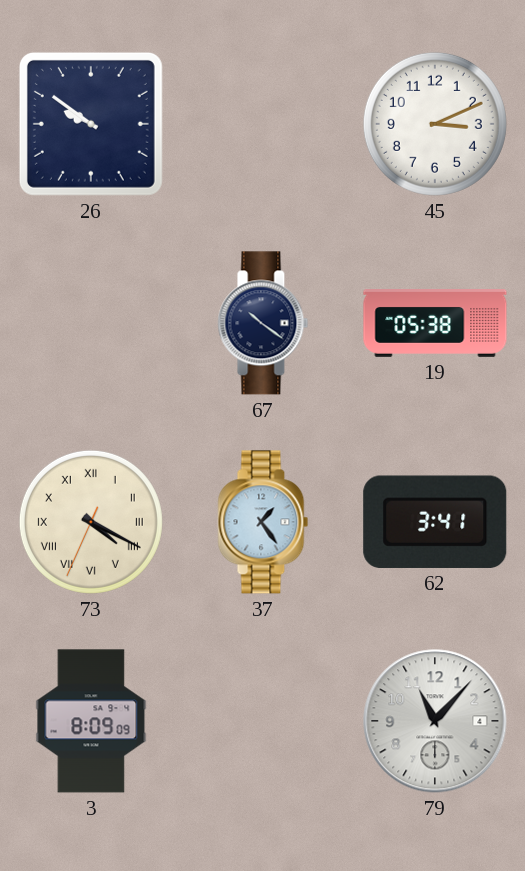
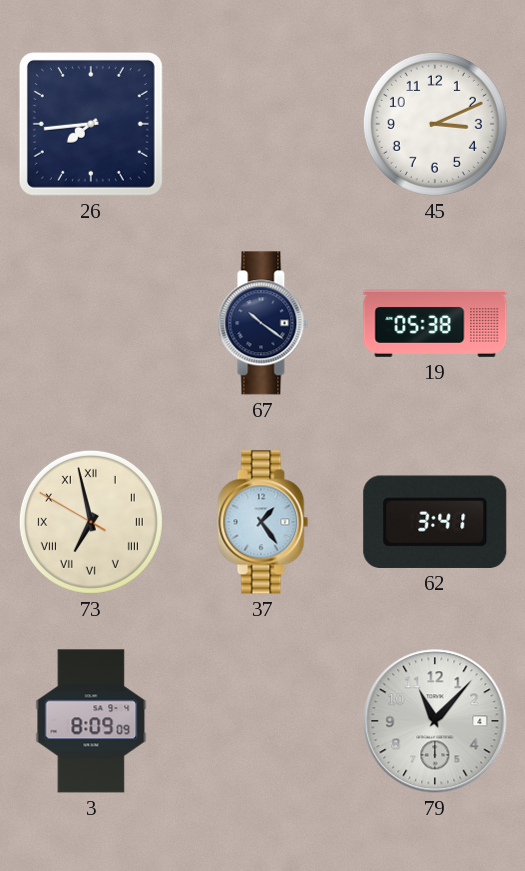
26: 9:51 -> 7:44
73: 4:19 -> 6:57
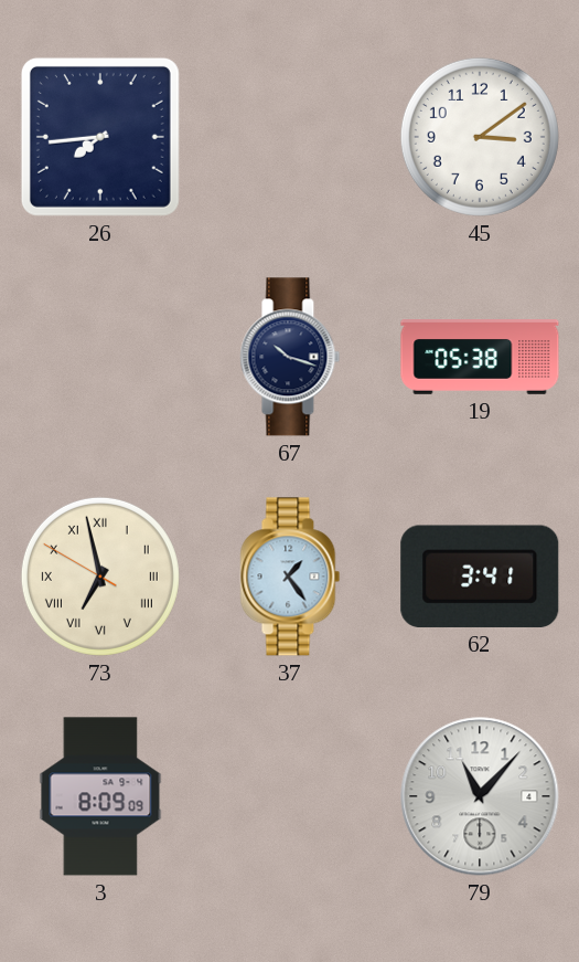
45: 3:11 -> 3:09
67: 10:21 -> 10:18
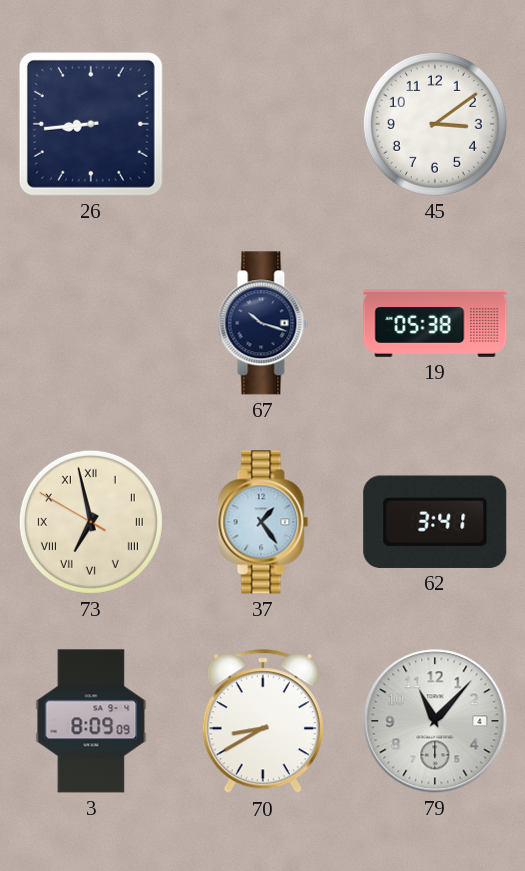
26: 7:44 -> 8:44
70: none -> 8:40
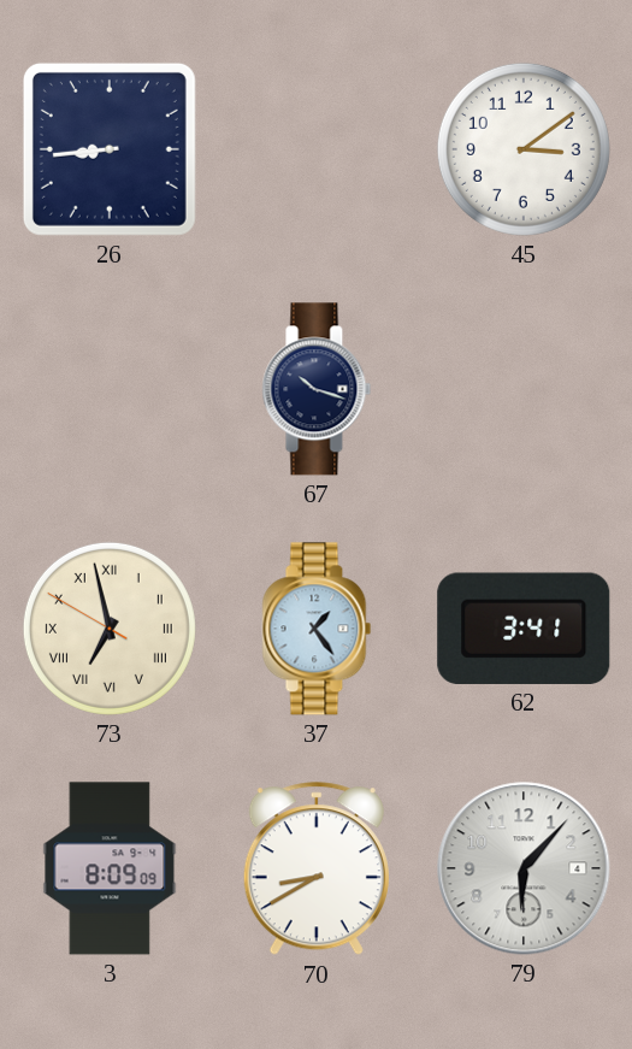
19: 05:38 -> none
79: 11:07 -> 6:07
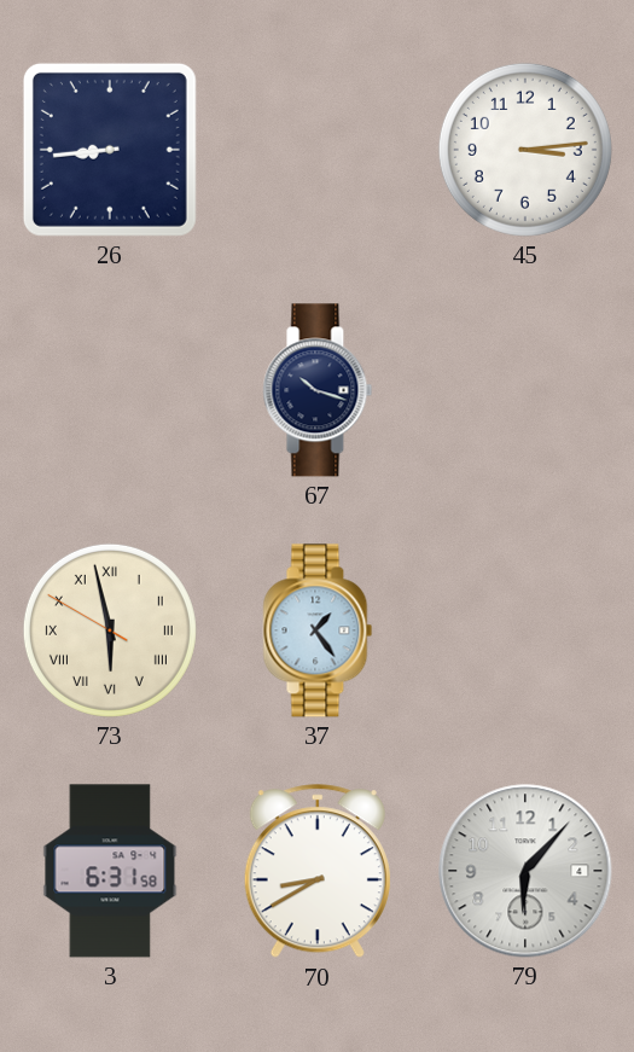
45: 3:09 -> 3:14
73: 6:57 -> 5:57
62: 3:41 -> none
3: 8:09 -> 6:31
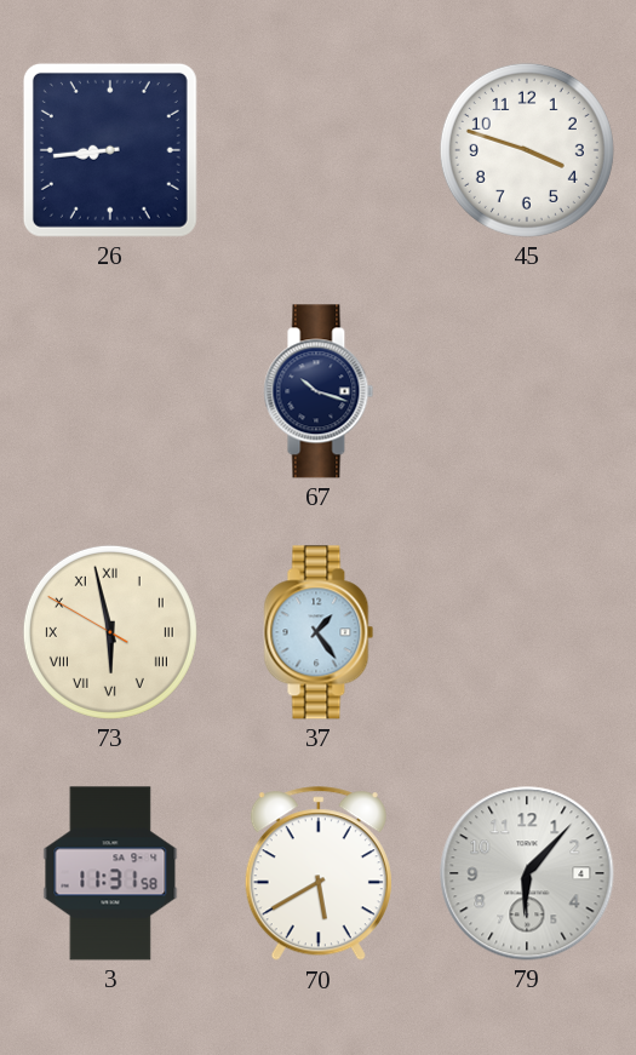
45: 3:14 -> 3:48
3: 6:31 -> 11:31
70: 8:40 -> 5:40
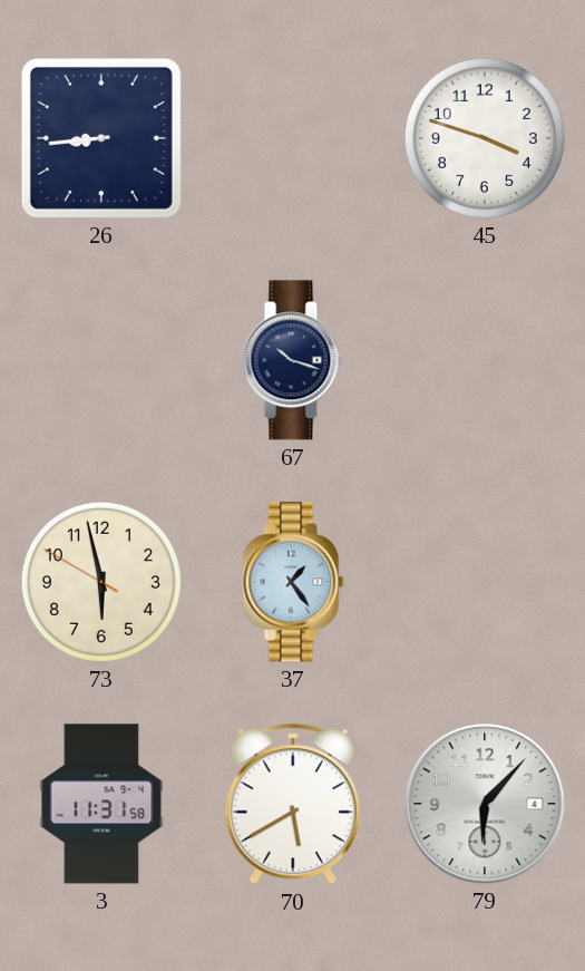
73 numerals: Roman -> Arabic
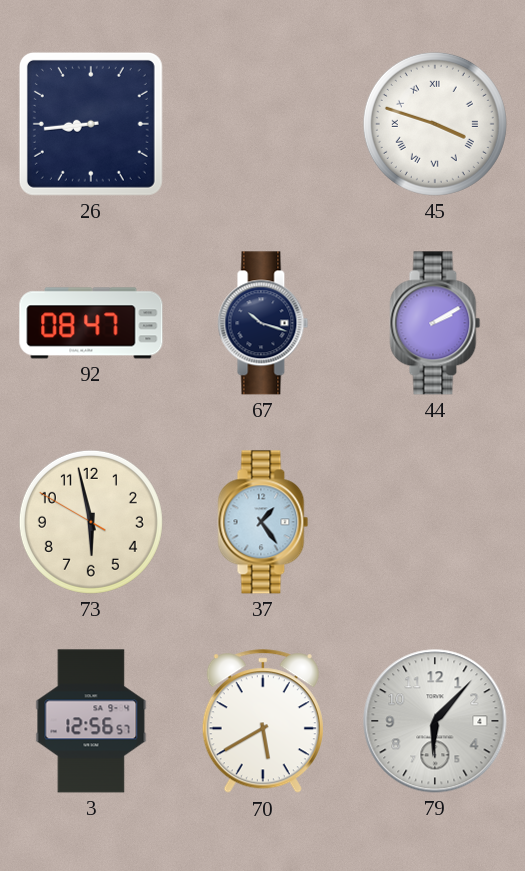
45 numerals: Arabic -> Roman
92: none -> 08:47
44: none -> 2:10
3: 11:31 -> 12:56
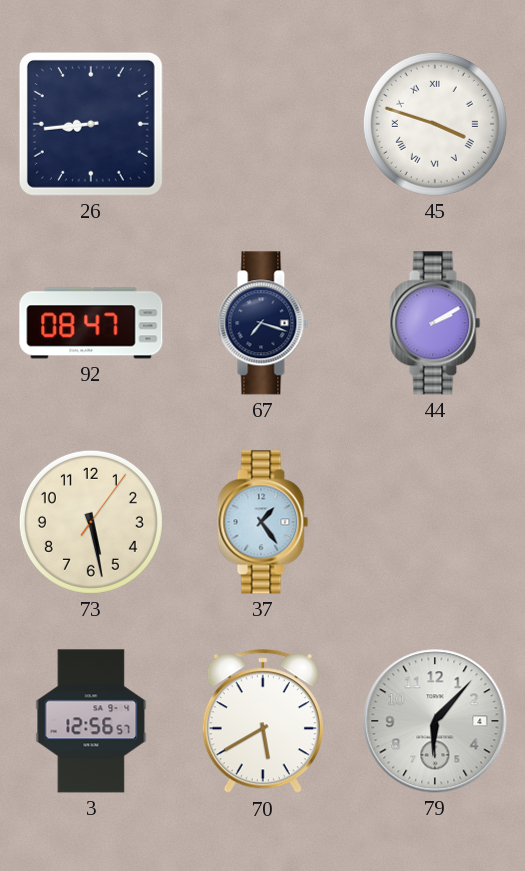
67: 10:18 -> 7:18
73: 5:57 -> 5:28
